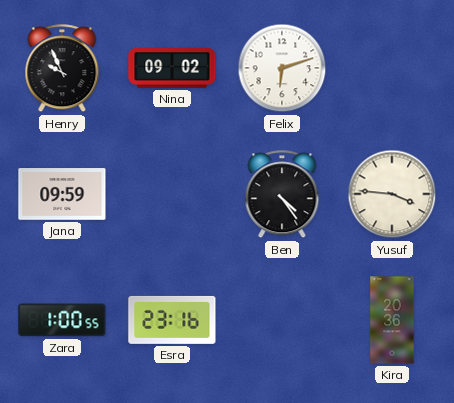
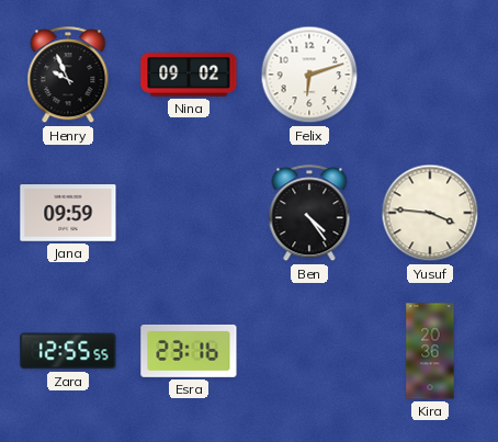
Zara: 1:00 -> 12:55
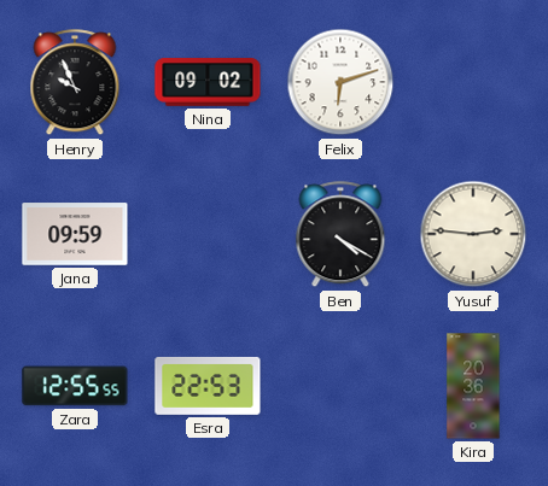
Ben: 4:24 -> 4:20
Yusuf: 3:46 -> 2:46
Esra: 23:16 -> 22:53
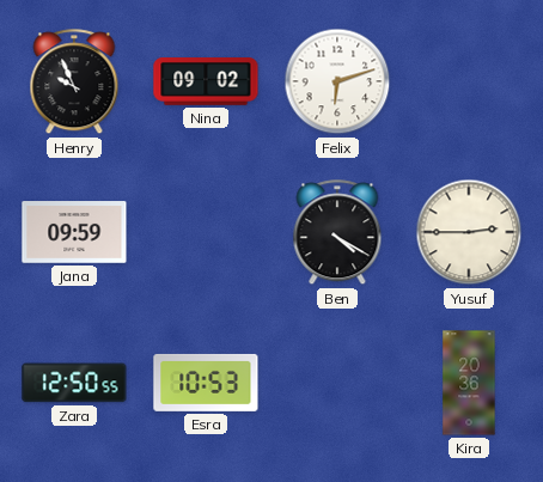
Yusuf: 2:46 -> 2:45
Zara: 12:55 -> 12:50
Esra: 22:53 -> 10:53
